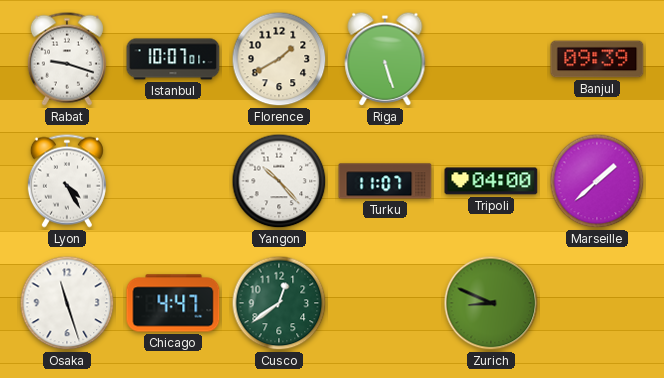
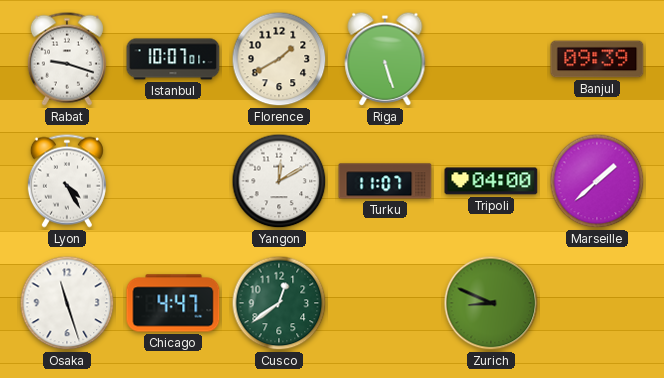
Yangon: 10:23 -> 12:10
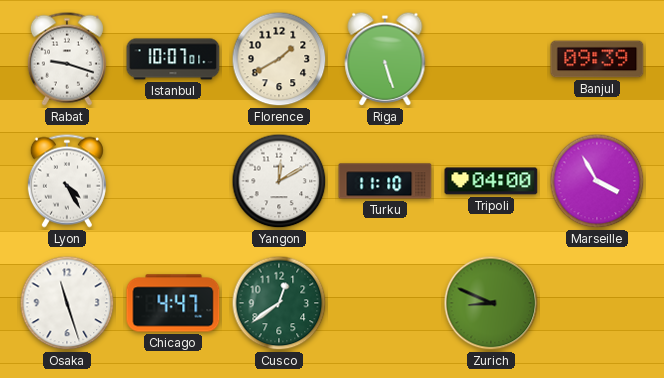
Turku: 11:07 -> 11:10
Marseille: 1:38 -> 3:55
